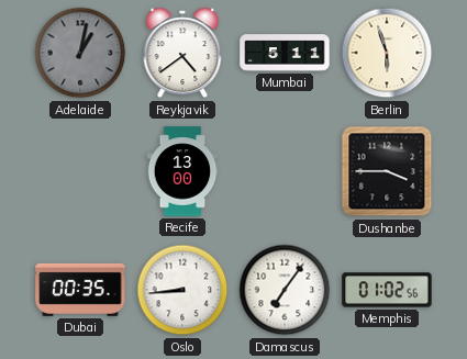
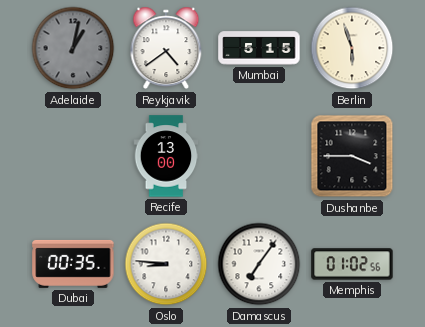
Mumbai: 5:11 -> 5:15
Oslo: 8:44 -> 8:46
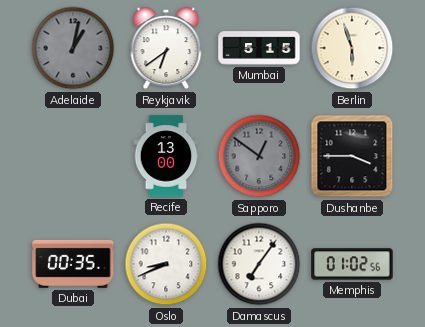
Reykjavik: 4:39 -> 6:39
Sapporo: none -> 12:51
Oslo: 8:46 -> 8:41
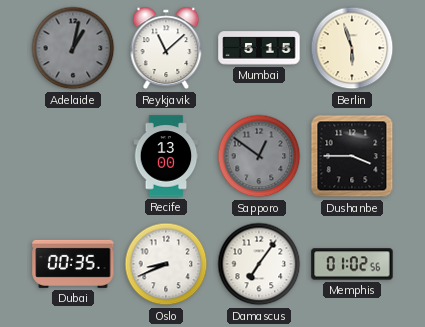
Reykjavik: 6:39 -> 11:08
